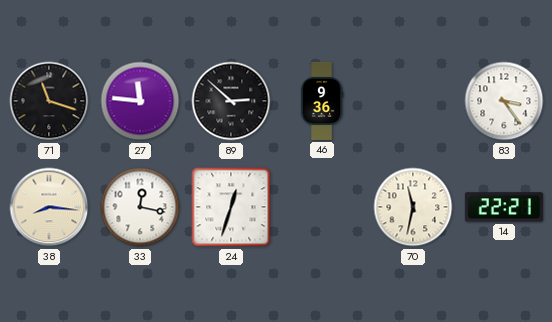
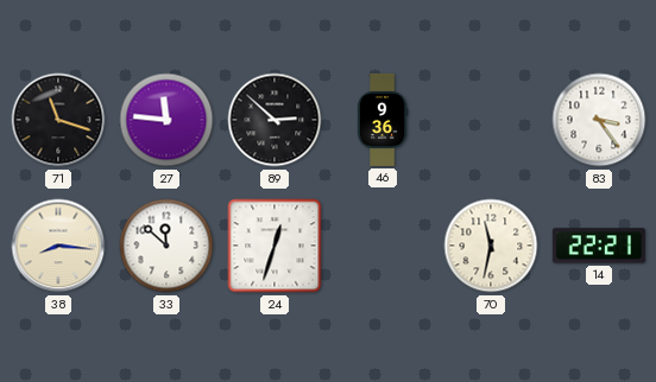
33: 12:17 -> 11:52
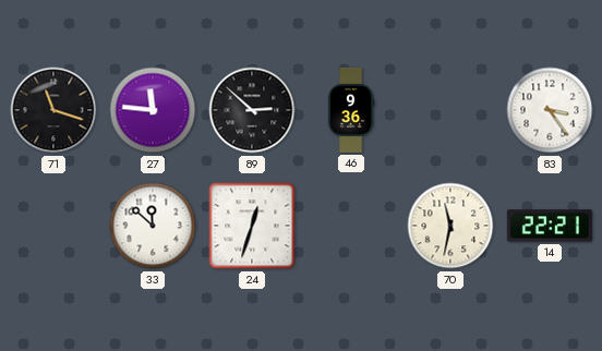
38: 8:16 -> none
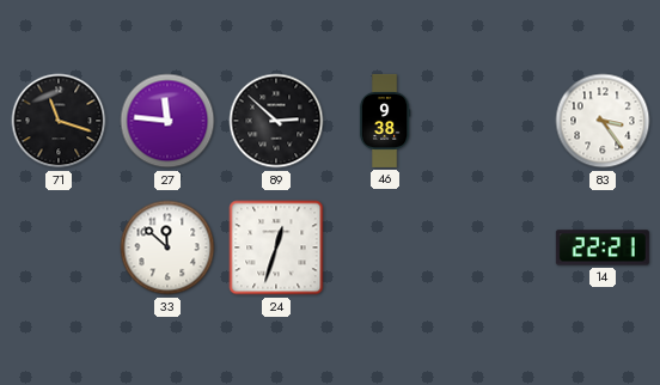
46: 9:36 -> 9:38
70: 11:32 -> none
